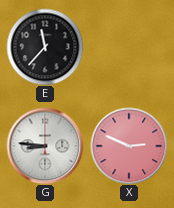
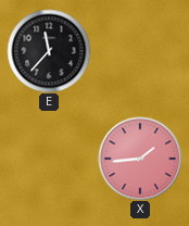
G: 8:46 -> none
X: 2:49 -> 1:44
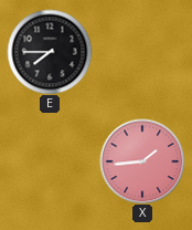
E: 11:37 -> 7:45
